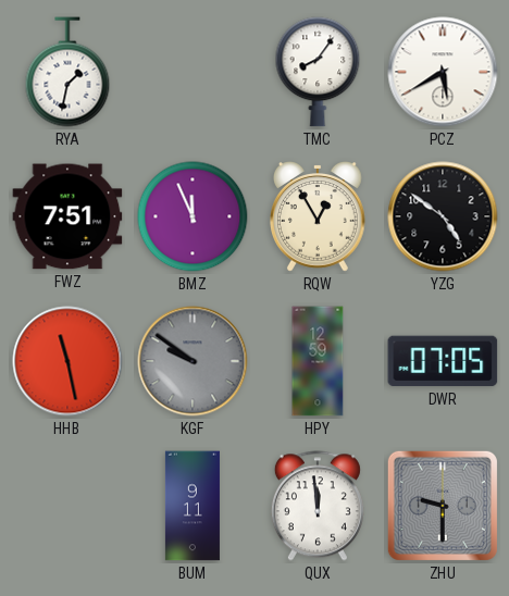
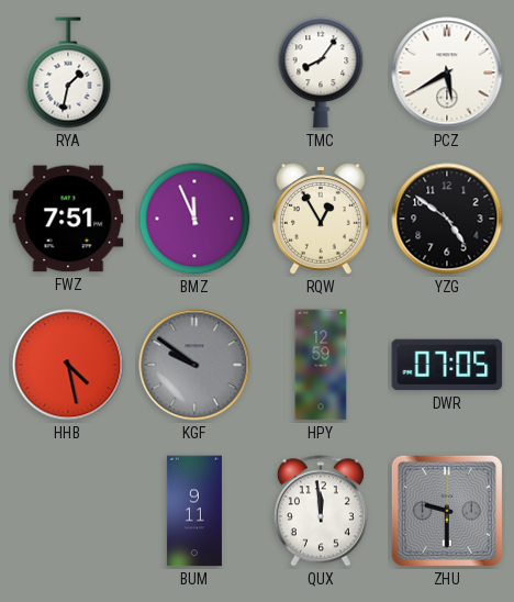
HHB: 11:28 -> 4:28
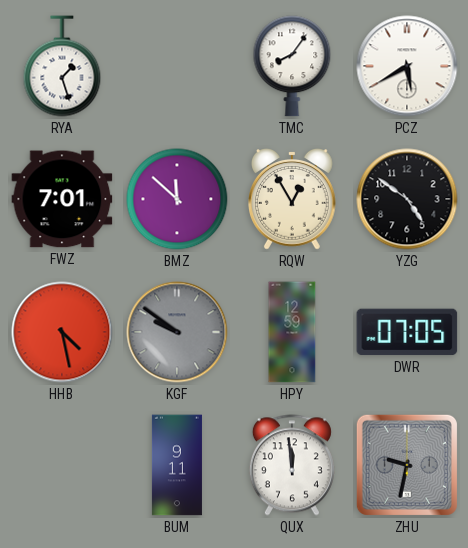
RYA: 1:32 -> 1:27
FWZ: 7:51 -> 7:01
BMZ: 11:56 -> 11:52
ZHU: 9:30 -> 9:32
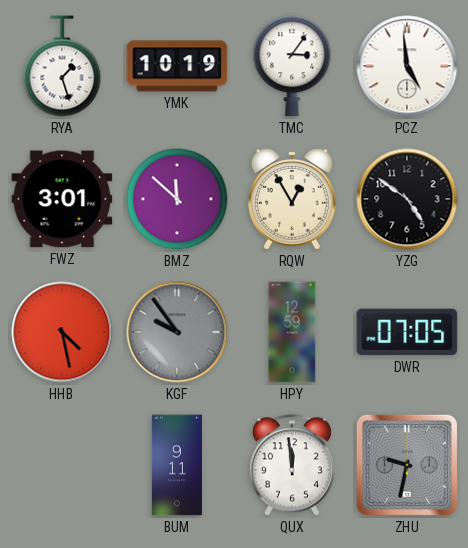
YMK: none -> 10:19
TMC: 8:06 -> 3:06
PCZ: 5:40 -> 4:59
FWZ: 7:01 -> 3:01
KGF: 9:51 -> 9:54
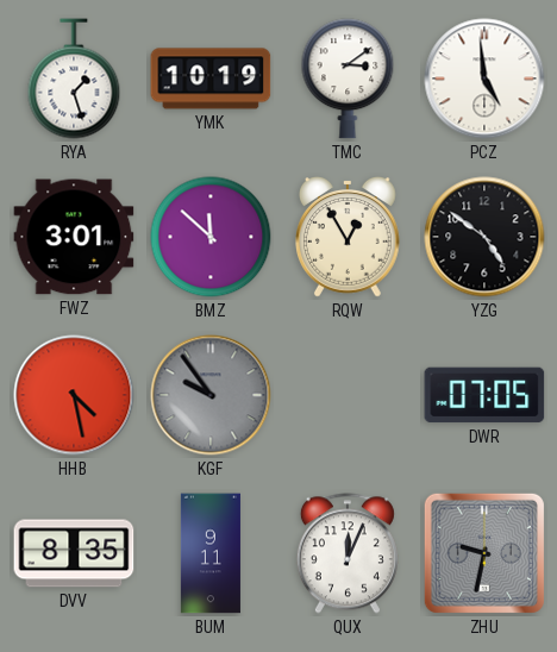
TMC: 3:06 -> 3:09
HPY: 12:59 -> none
DVV: none -> 8:35
QUX: 11:59 -> 12:04
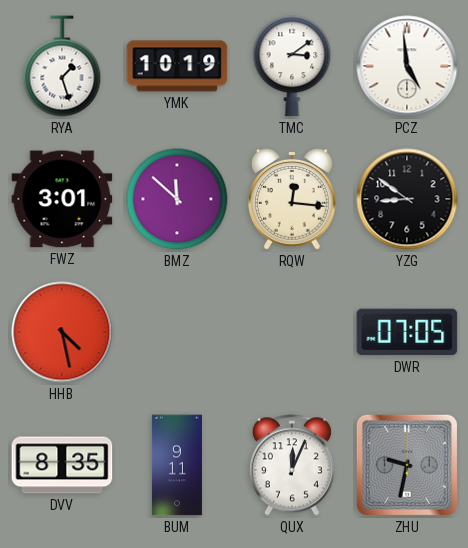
RQW: 12:55 -> 12:16
YZG: 4:51 -> 8:51
KGF: 9:54 -> none
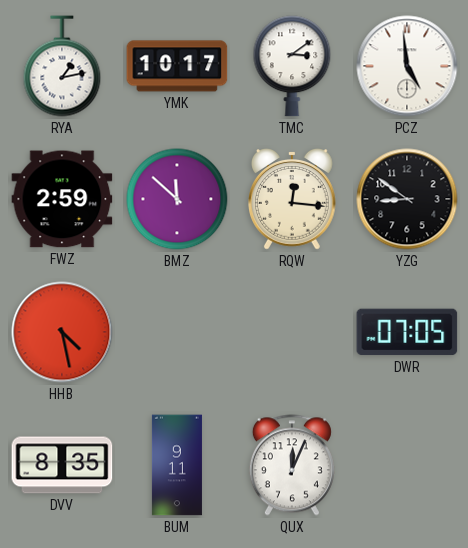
RYA: 1:27 -> 1:13
YMK: 10:19 -> 10:17
FWZ: 3:01 -> 2:59
ZHU: 9:32 -> none
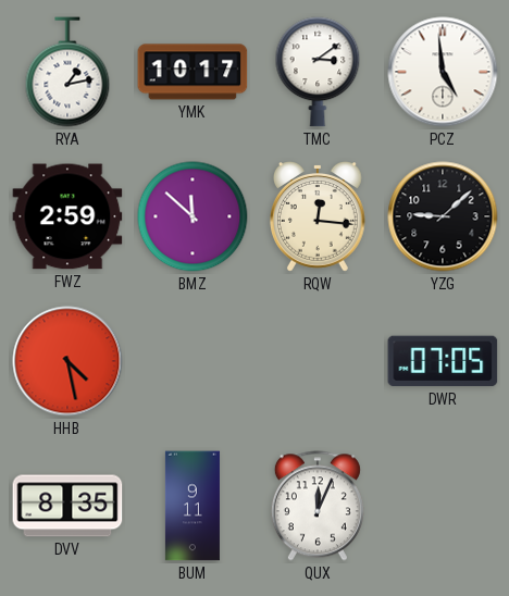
YZG: 8:51 -> 9:08
